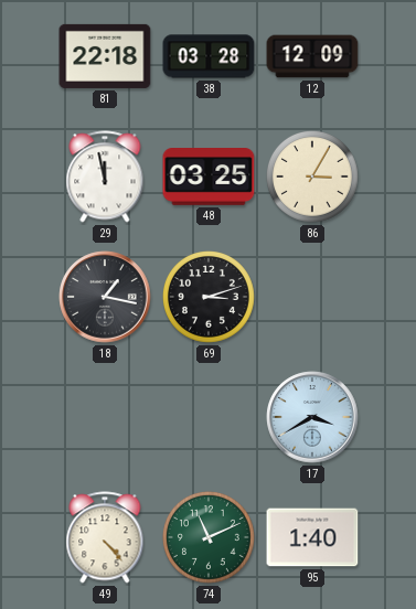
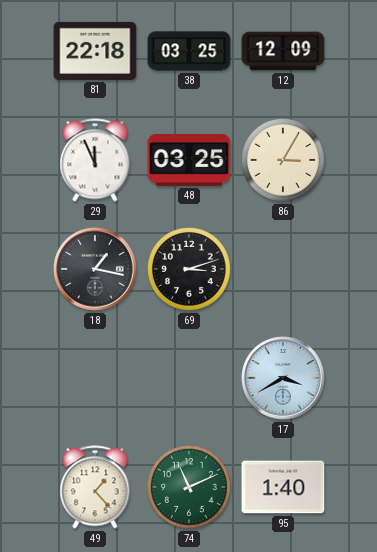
38: 03:28 -> 03:25
29: 11:58 -> 11:56
49: 4:23 -> 1:23
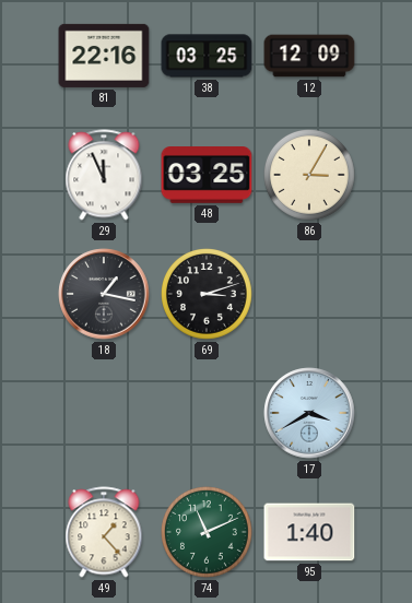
81: 22:18 -> 22:16
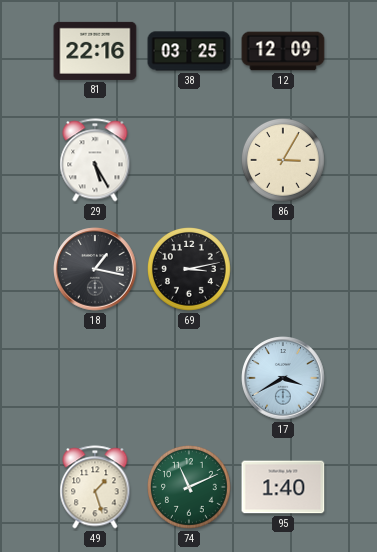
29: 11:56 -> 5:25
48: 03:25 -> none
69: 3:12 -> 3:13
49: 1:23 -> 1:27
